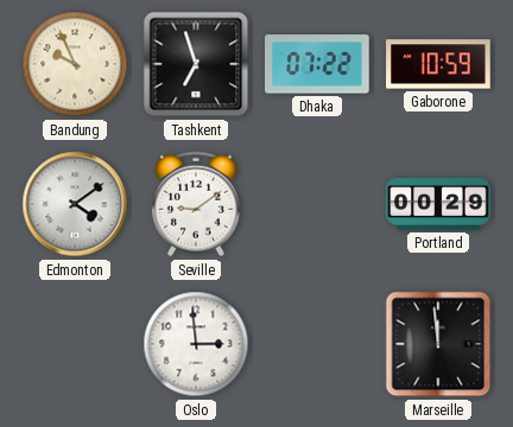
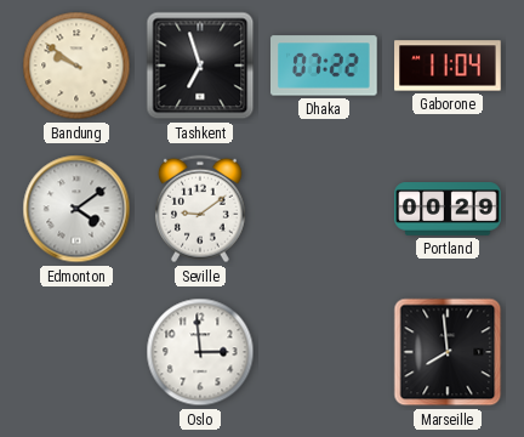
Bandung: 9:56 -> 9:51
Gaborone: 10:59 -> 11:04
Marseille: 11:59 -> 7:59
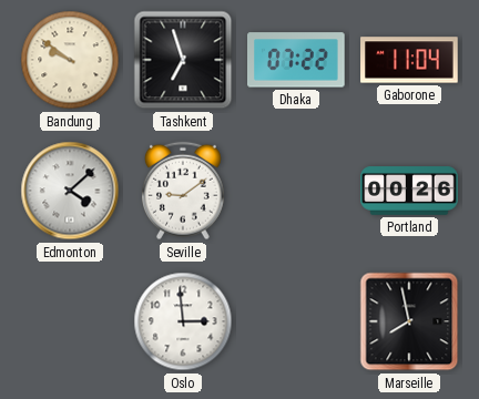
Edmonton: 4:09 -> 4:08
Portland: 00:29 -> 00:26
Marseille: 7:59 -> 7:58
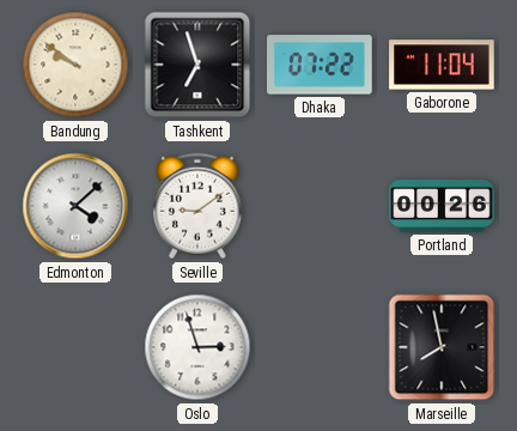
Oslo: 2:59 -> 2:57
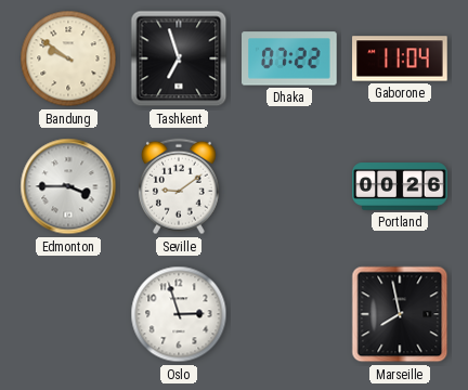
Edmonton: 4:08 -> 3:45
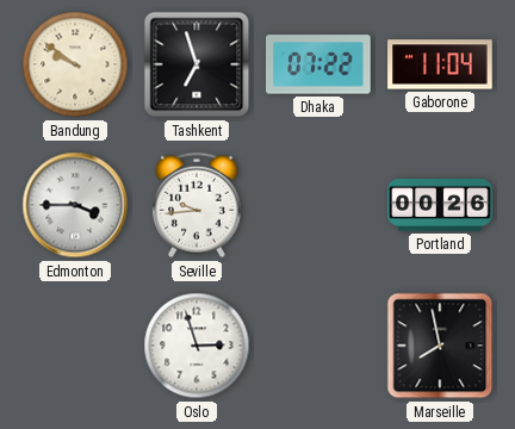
Seville: 9:09 -> 9:44
